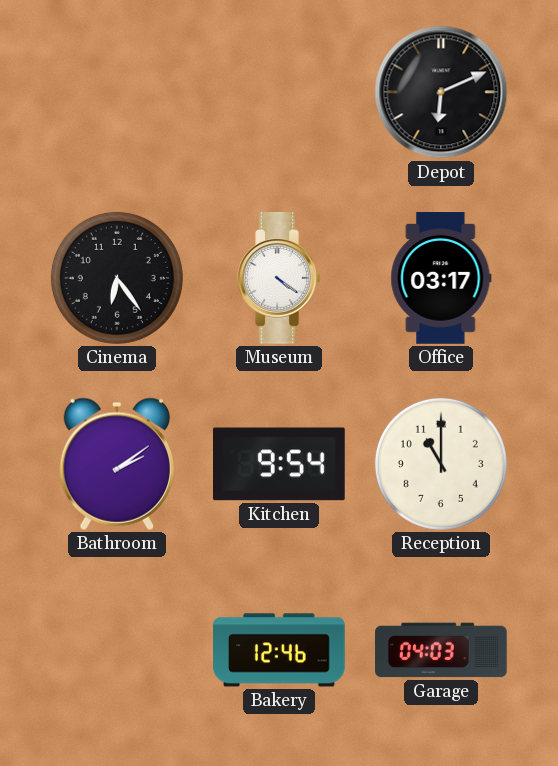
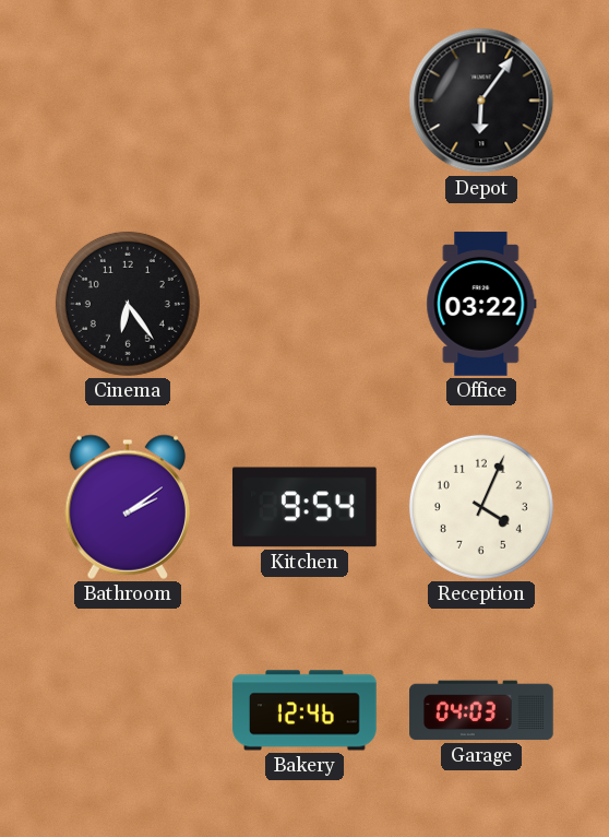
Depot: 6:11 -> 6:06
Museum: 4:21 -> none
Office: 03:17 -> 03:22
Reception: 11:00 -> 4:04
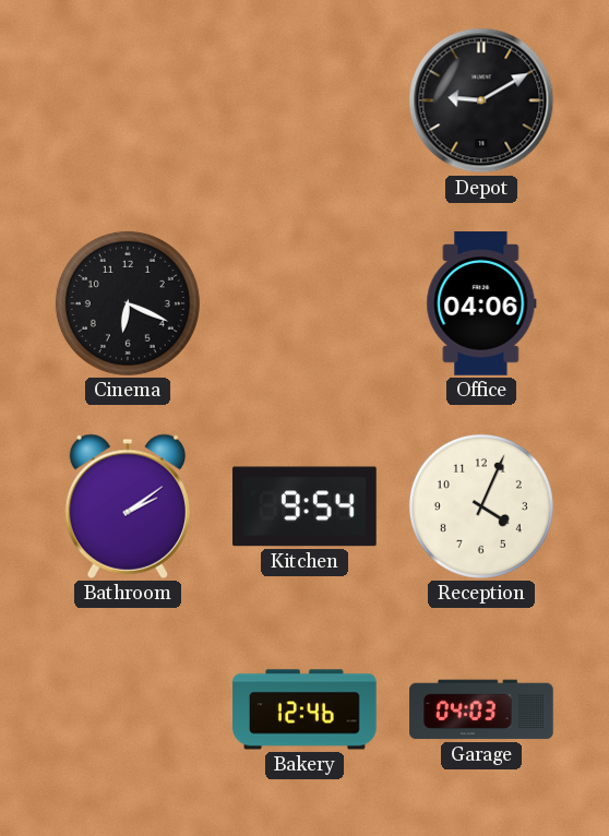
Depot: 6:06 -> 9:10
Cinema: 6:24 -> 6:19
Office: 03:22 -> 04:06
